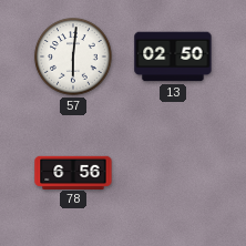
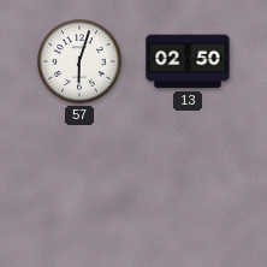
57: 6:01 -> 6:03
78: 6:56 -> none
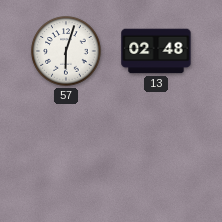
13: 02:50 -> 02:48
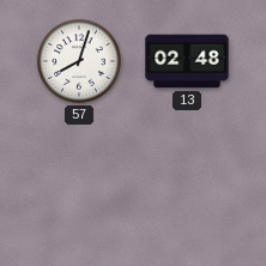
57: 6:03 -> 8:03
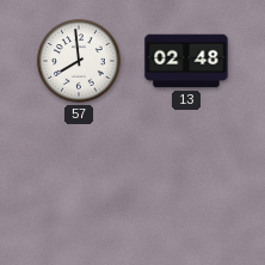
57: 8:03 -> 7:59
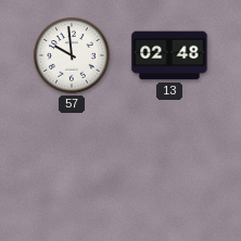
57: 7:59 -> 9:59
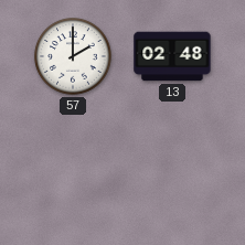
57: 9:59 -> 2:00
